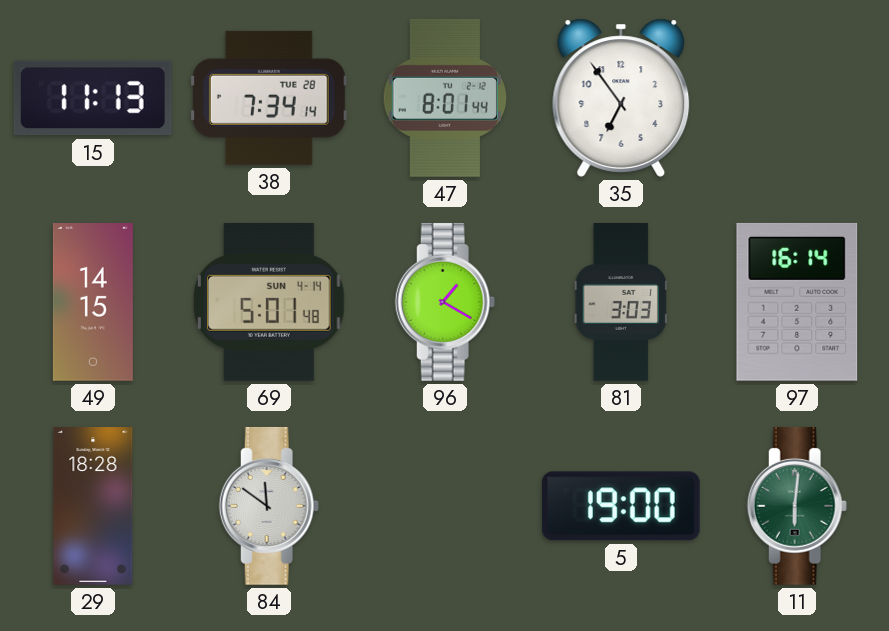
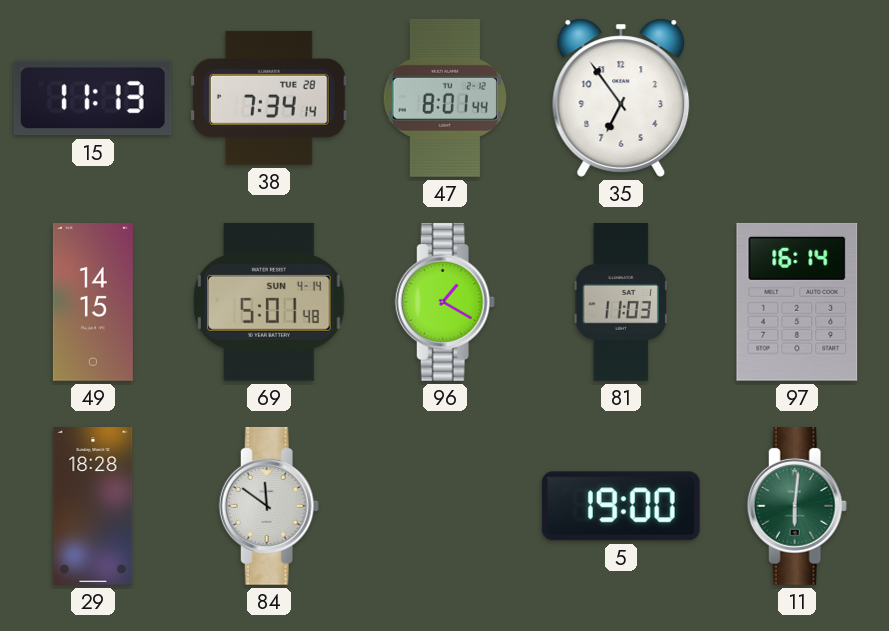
81: 3:03 -> 11:03
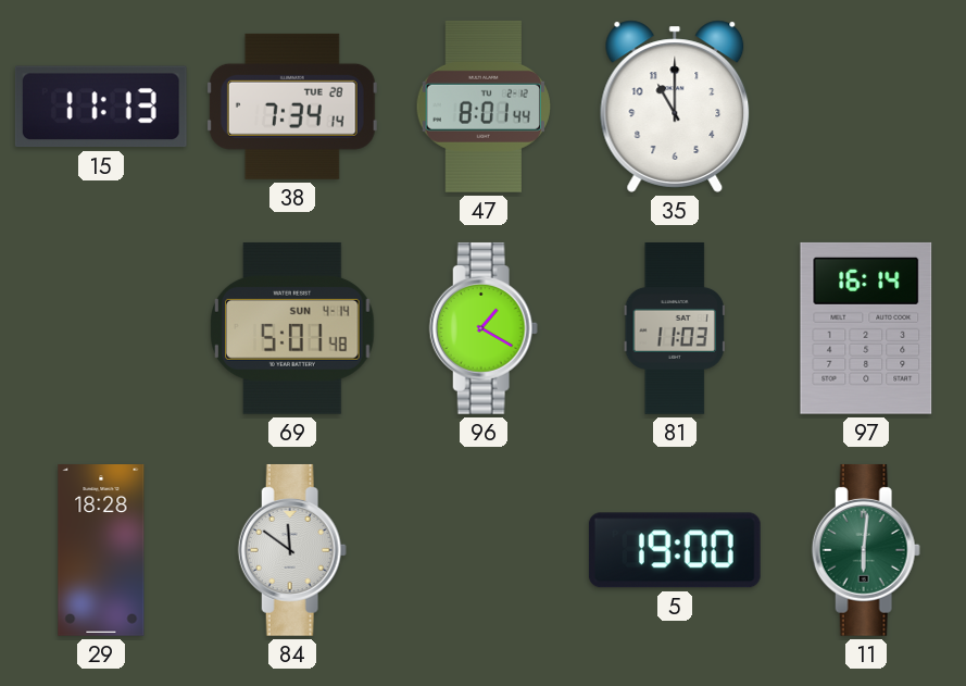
35: 6:54 -> 11:00
49: 14:15 -> none
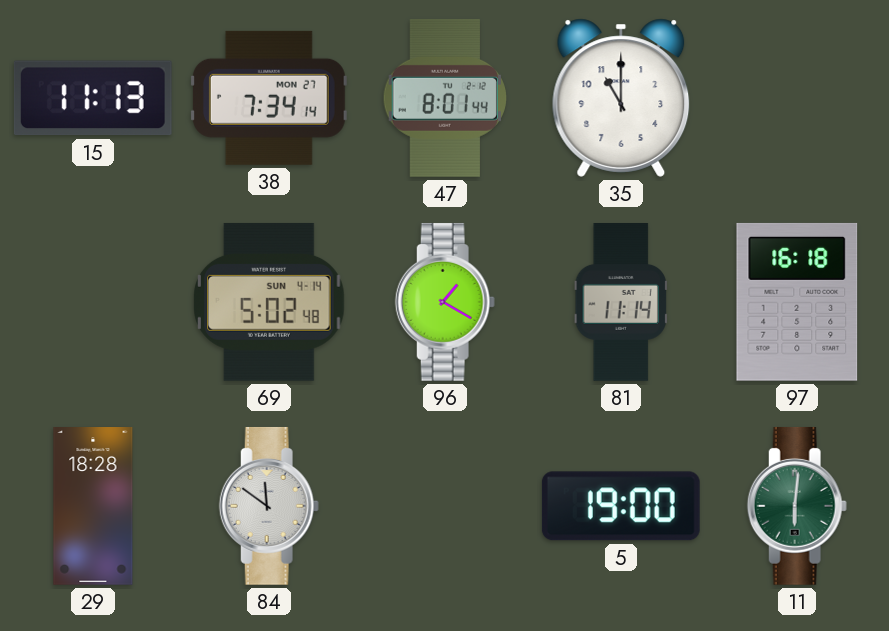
38 date: TUE 28 -> MON 27
69: 5:01 -> 5:02
81: 11:03 -> 11:14
97: 16:14 -> 16:18
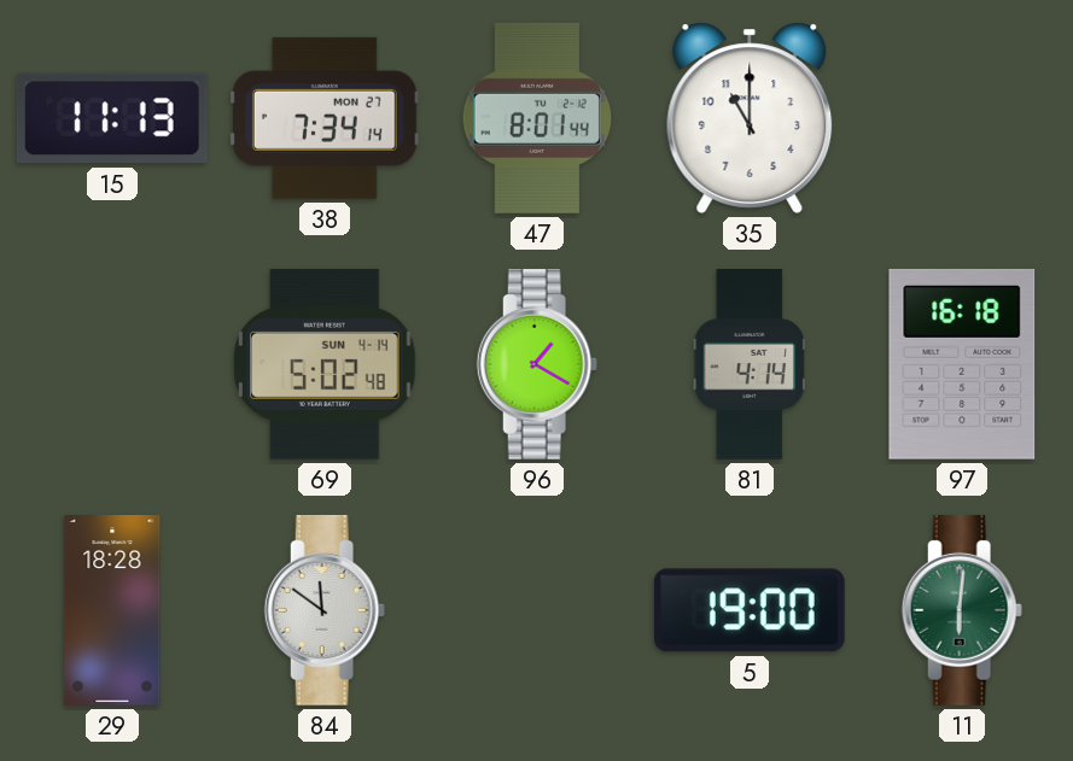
81: 11:14 -> 4:14
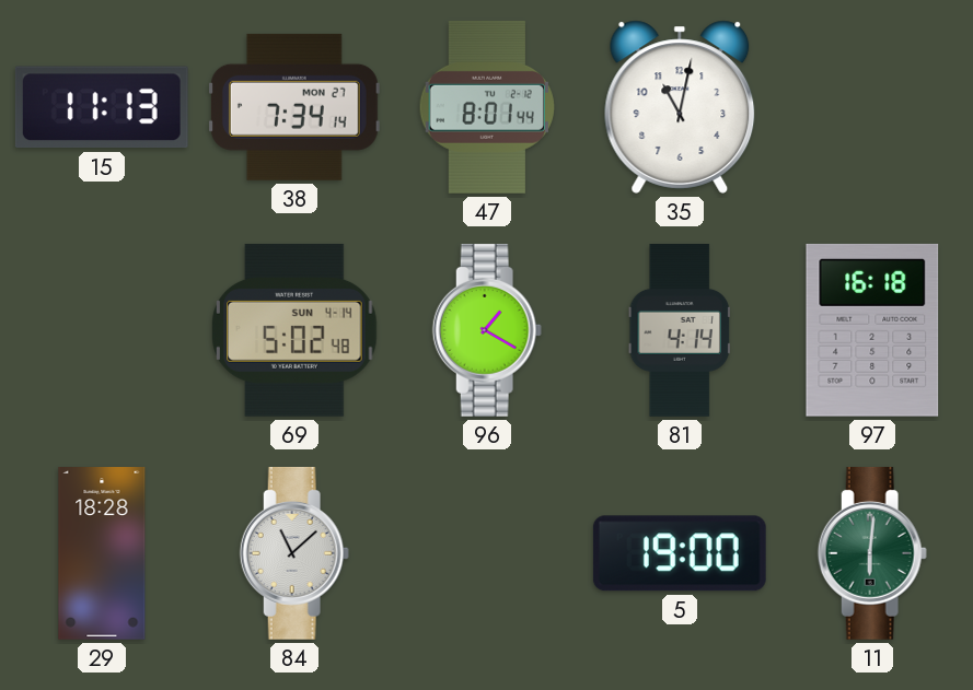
35: 11:00 -> 11:02
84: 11:51 -> 11:08
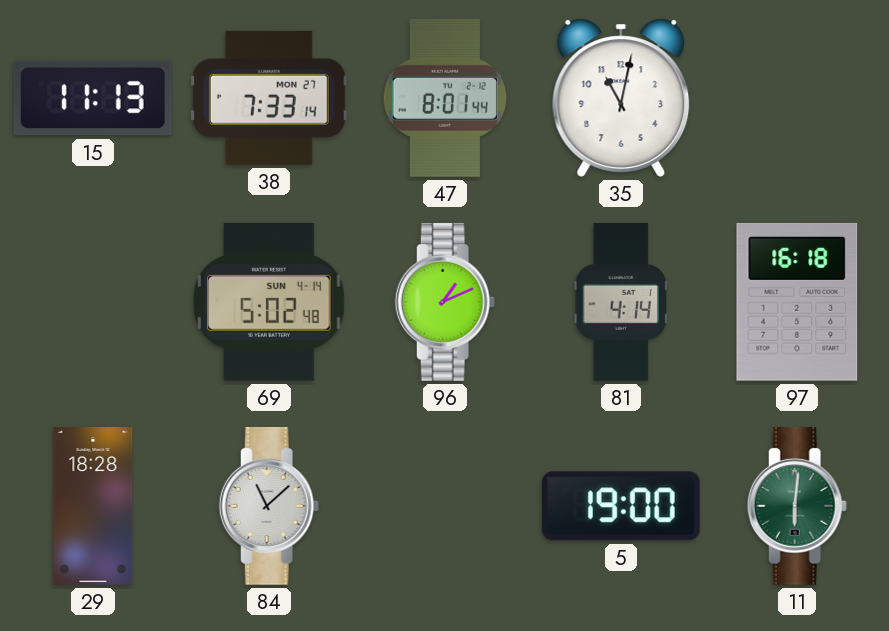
38: 7:34 -> 7:33
96: 1:20 -> 1:11
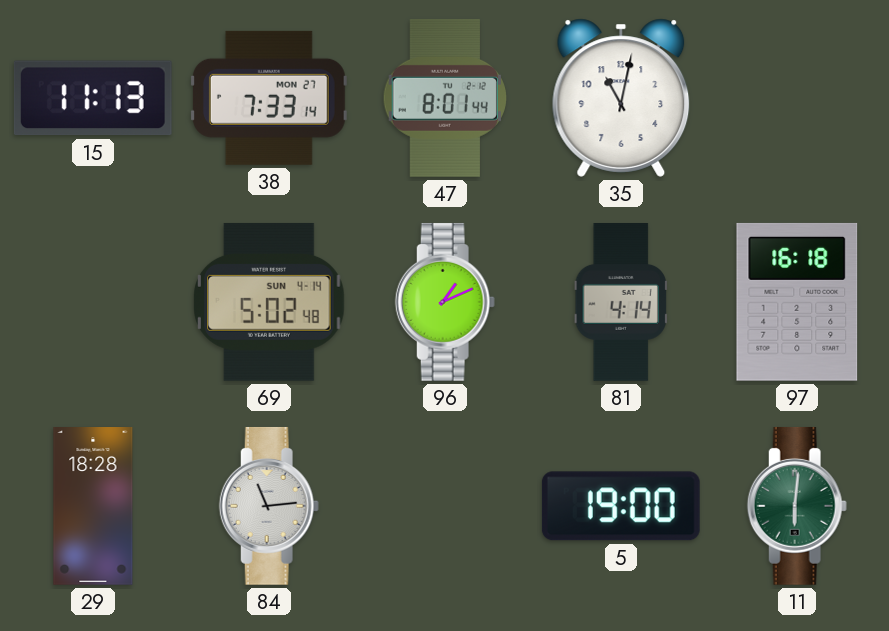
84: 11:08 -> 11:14
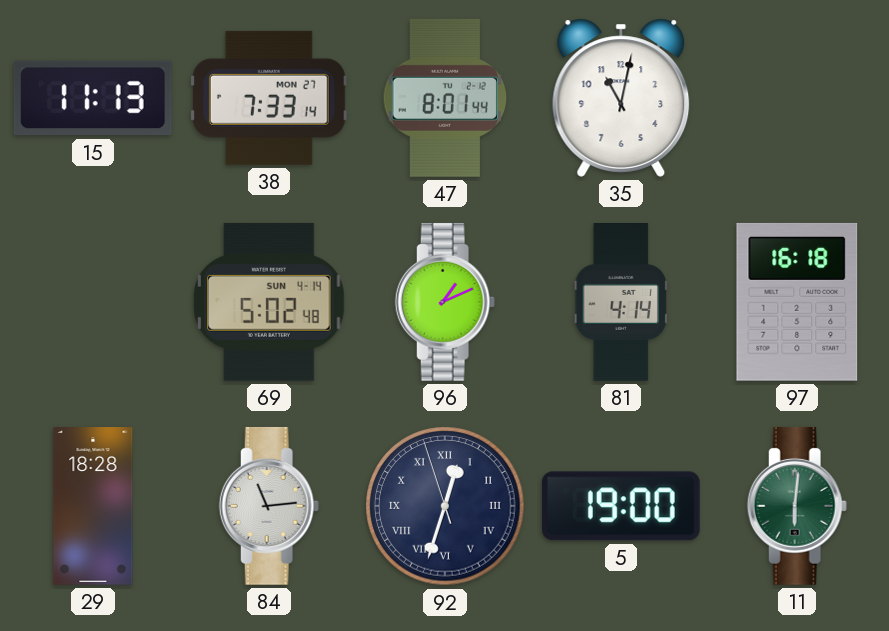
92: none -> 12:32
